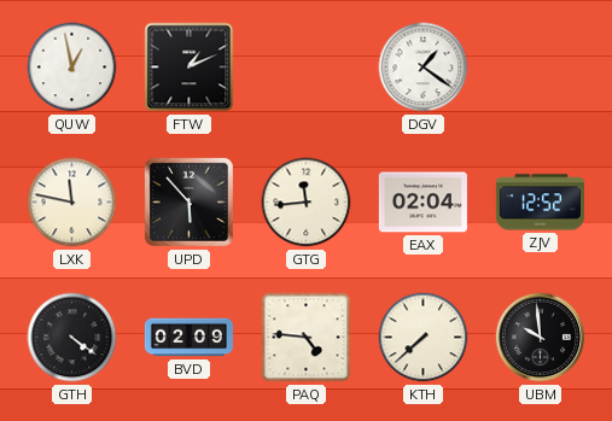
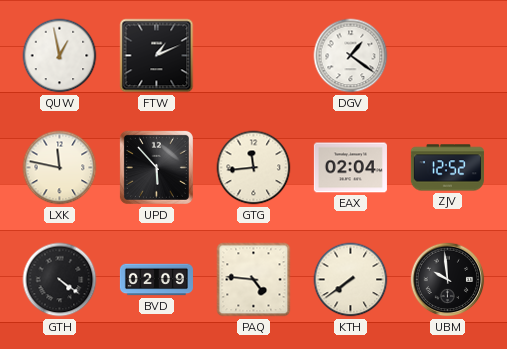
KTH: 7:38 -> 7:39
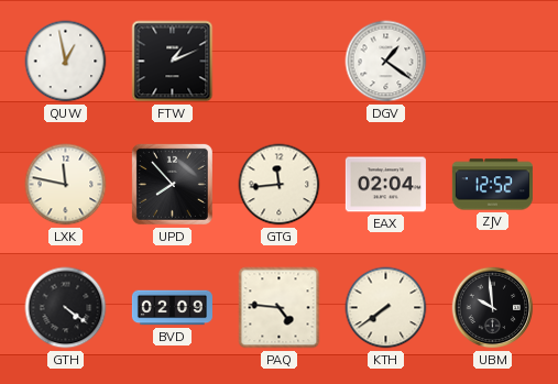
UPD: 5:53 -> 7:53
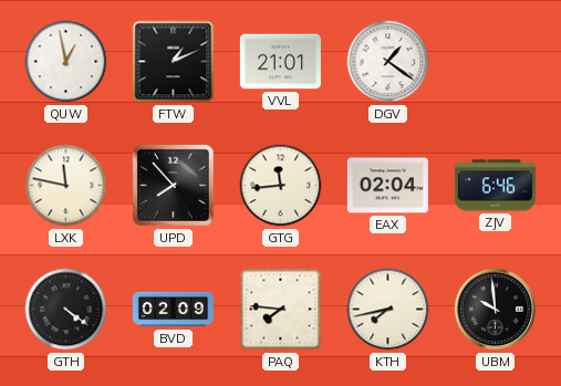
VVL: none -> 21:01
ZJV: 12:52 -> 6:46
PAQ: 4:46 -> 7:46
KTH: 7:39 -> 7:43
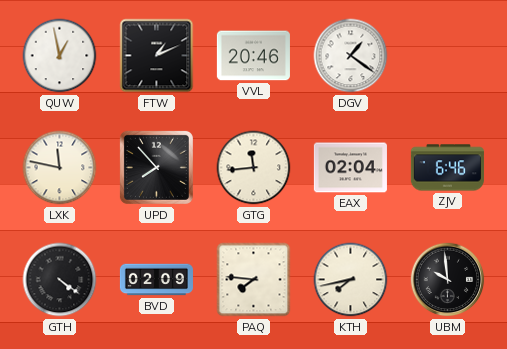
VVL: 21:01 -> 20:46
